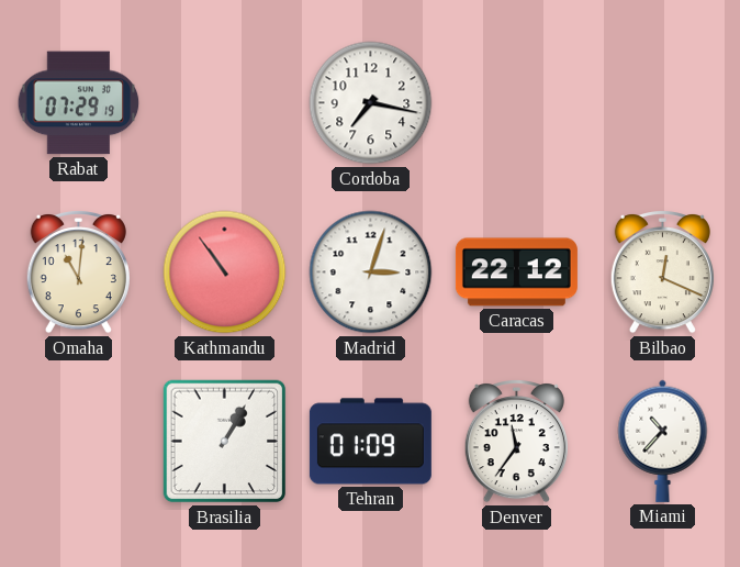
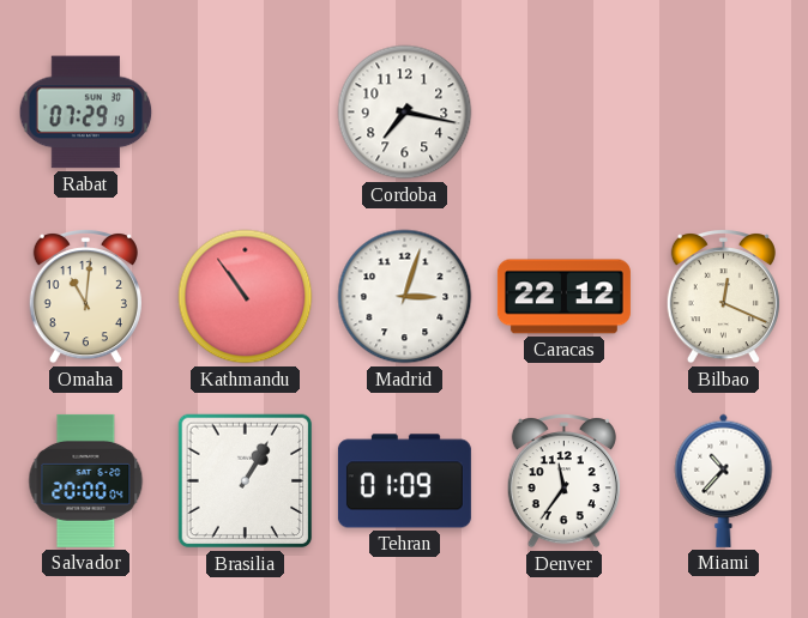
Salvador: none -> 20:00
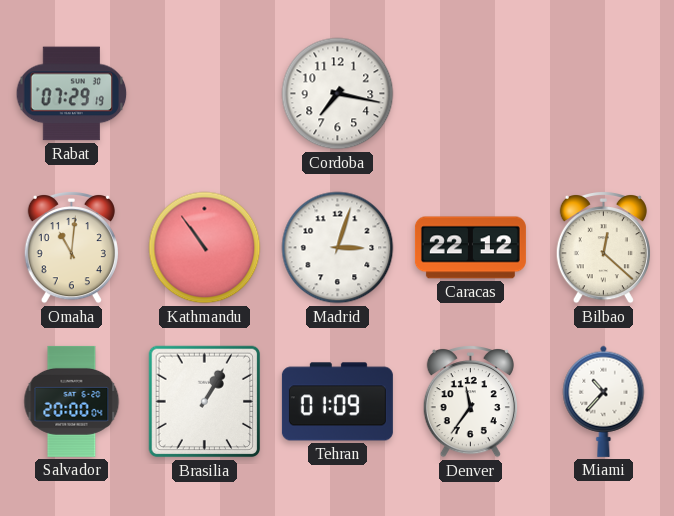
Bilbao: 12:19 -> 12:22
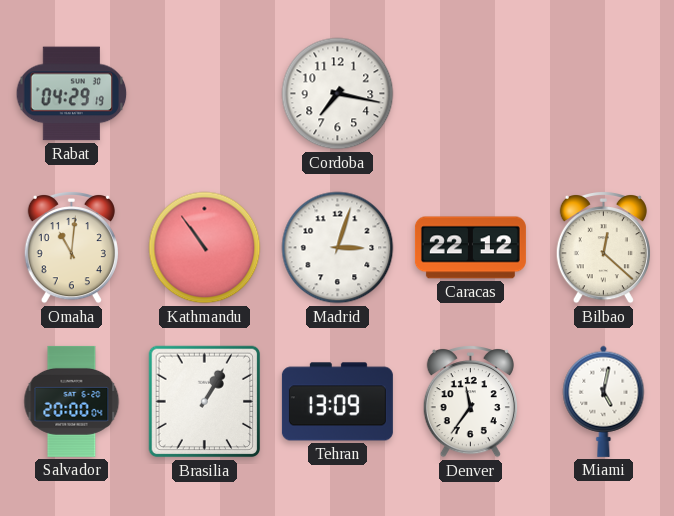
Rabat: 07:29 -> 04:29
Tehran: 01:09 -> 13:09
Miami: 10:37 -> 5:02
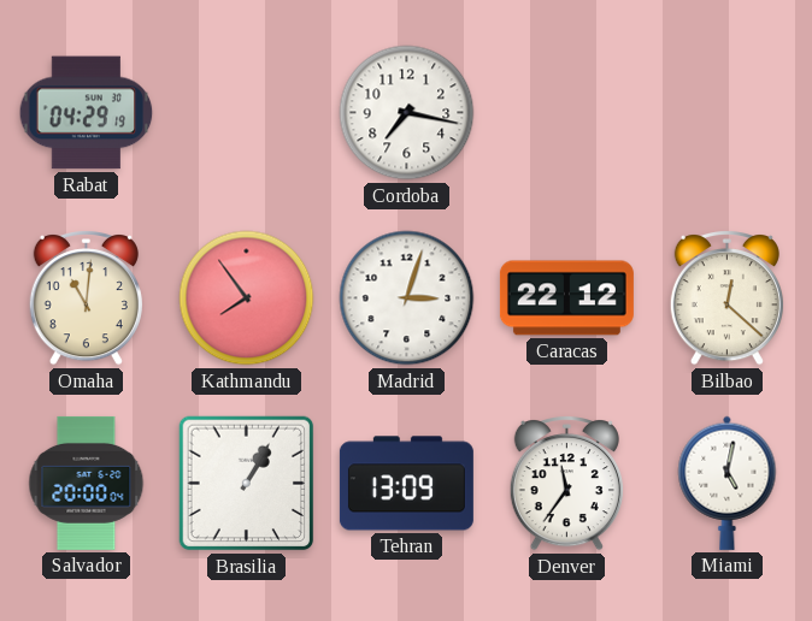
Kathmandu: 10:54 -> 7:54
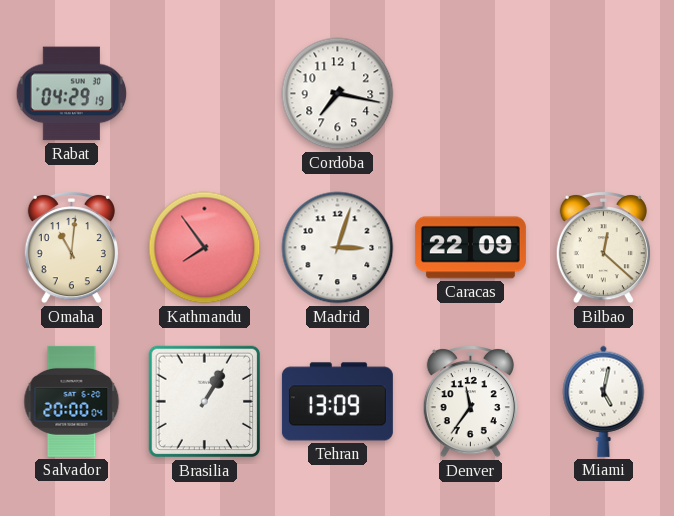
Caracas: 22:12 -> 22:09
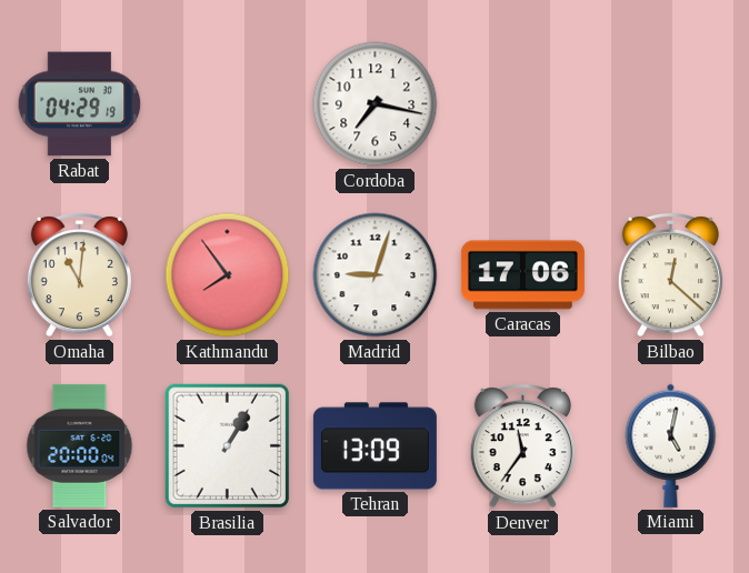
Madrid: 3:03 -> 9:03
Caracas: 22:09 -> 17:06
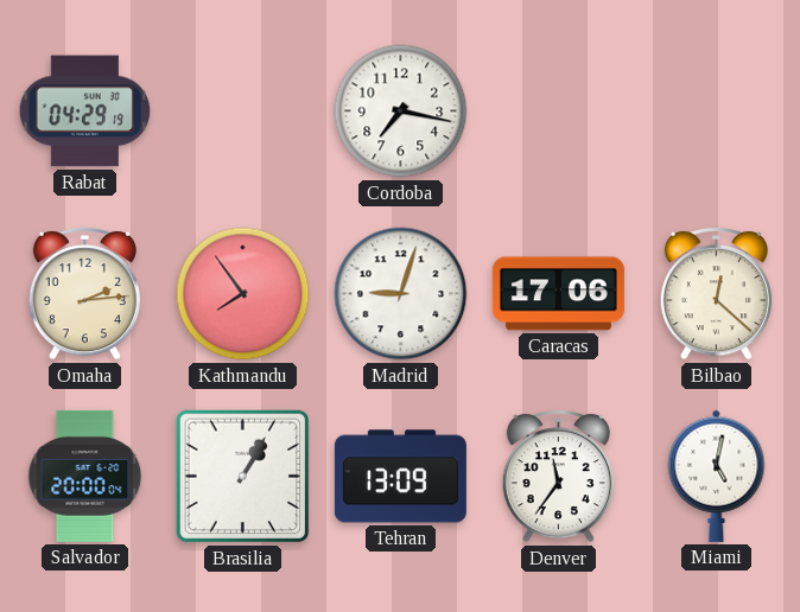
Omaha: 11:01 -> 2:14
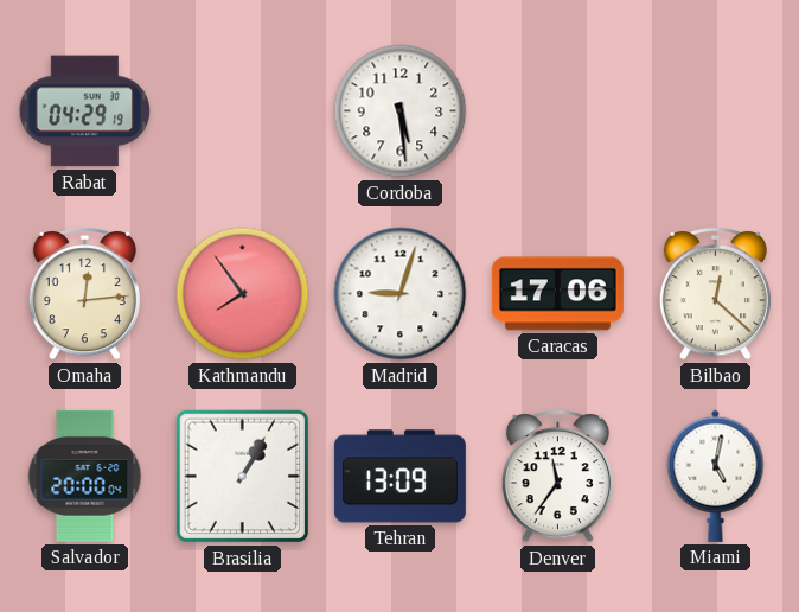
Cordoba: 7:17 -> 5:29
Omaha: 2:14 -> 12:14
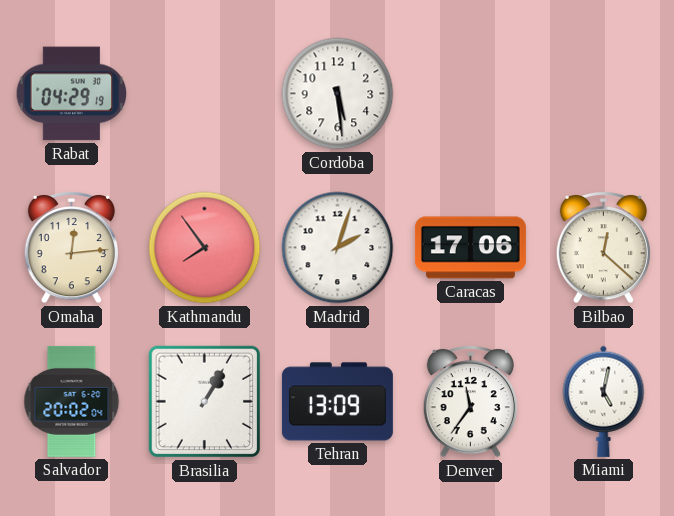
Madrid: 9:03 -> 2:03
Salvador: 20:00 -> 20:02
